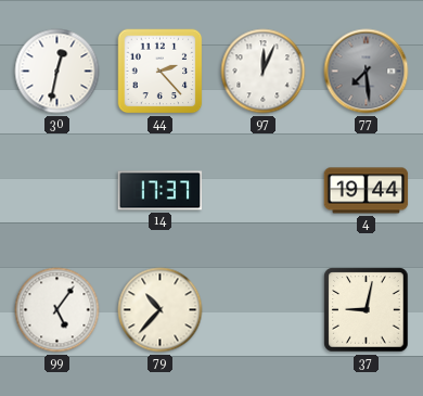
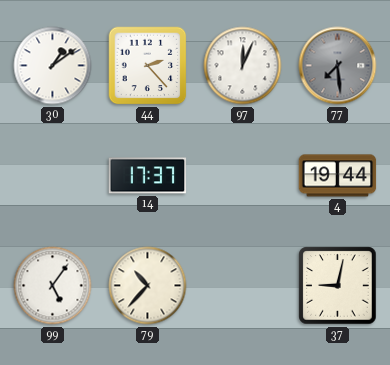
30: 12:32 -> 1:09
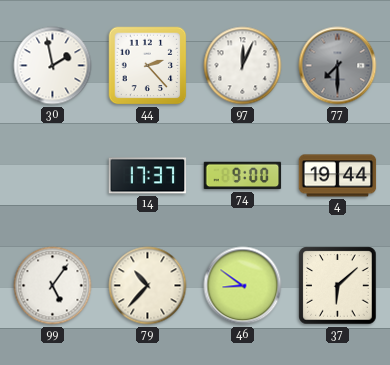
30: 1:09 -> 1:58
77: 7:29 -> 7:30
74: none -> 9:00
46: none -> 8:51
37: 9:02 -> 6:08
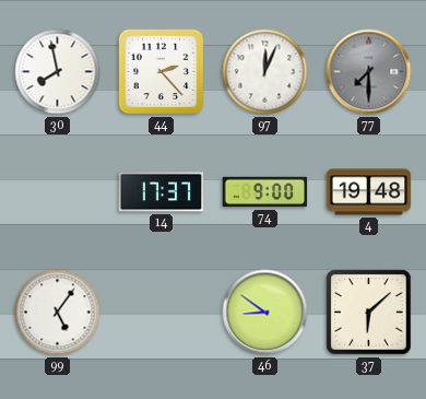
30: 1:58 -> 7:58
4: 19:44 -> 19:48
79: 10:37 -> none
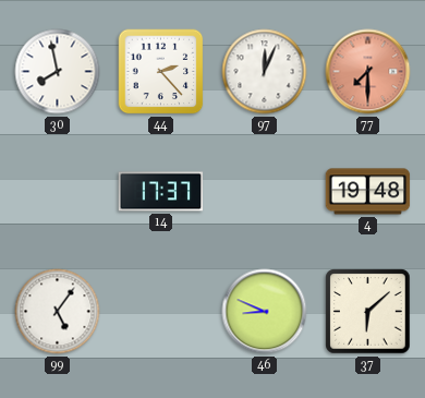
77 dial: grey -> salmon
74: 9:00 -> none
46: 8:51 -> 8:49
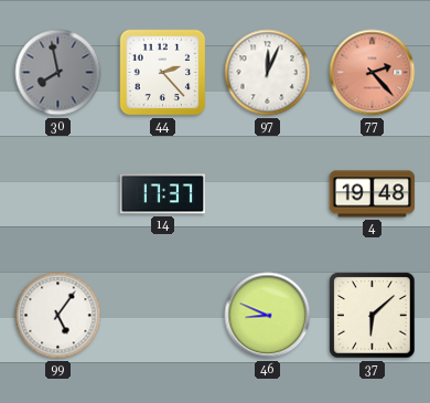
30 dial: white -> grey
77: 7:30 -> 2:23
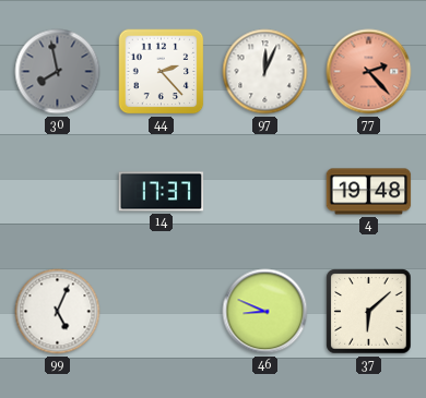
99: 5:06 -> 5:04
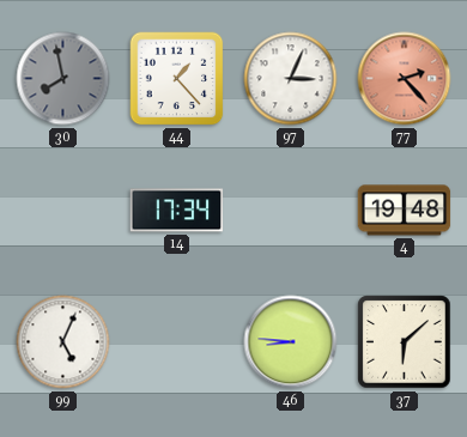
44: 2:23 -> 1:23
97: 12:04 -> 3:04
14: 17:37 -> 17:34
46: 8:49 -> 8:46
